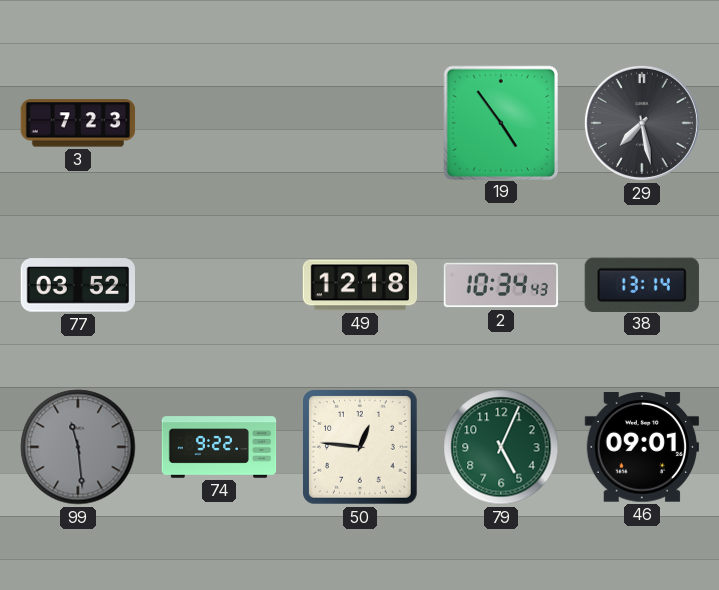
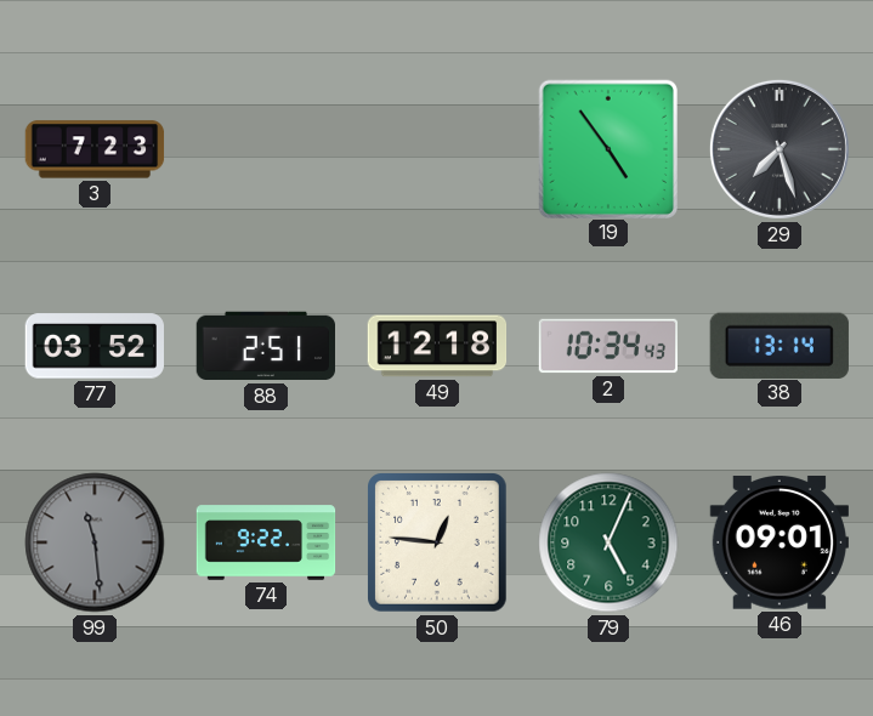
29: 7:28 -> 7:27
88: none -> 2:51
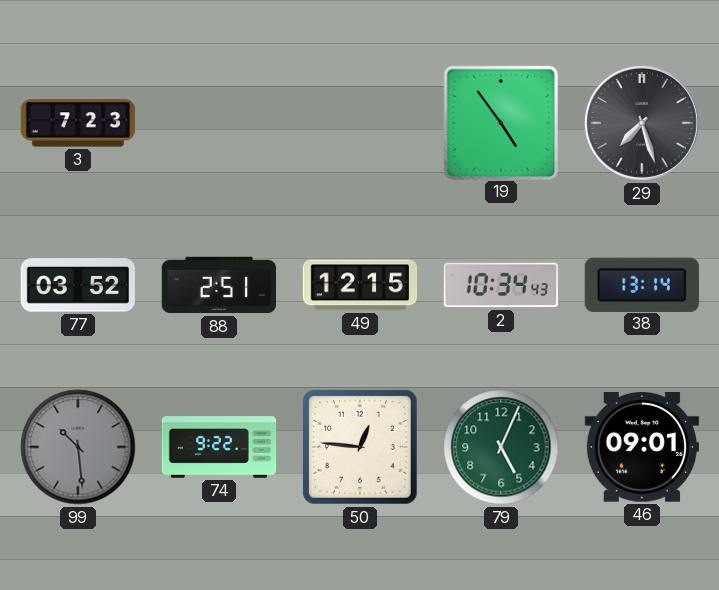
49: 12:18 -> 12:15
99: 11:29 -> 10:29
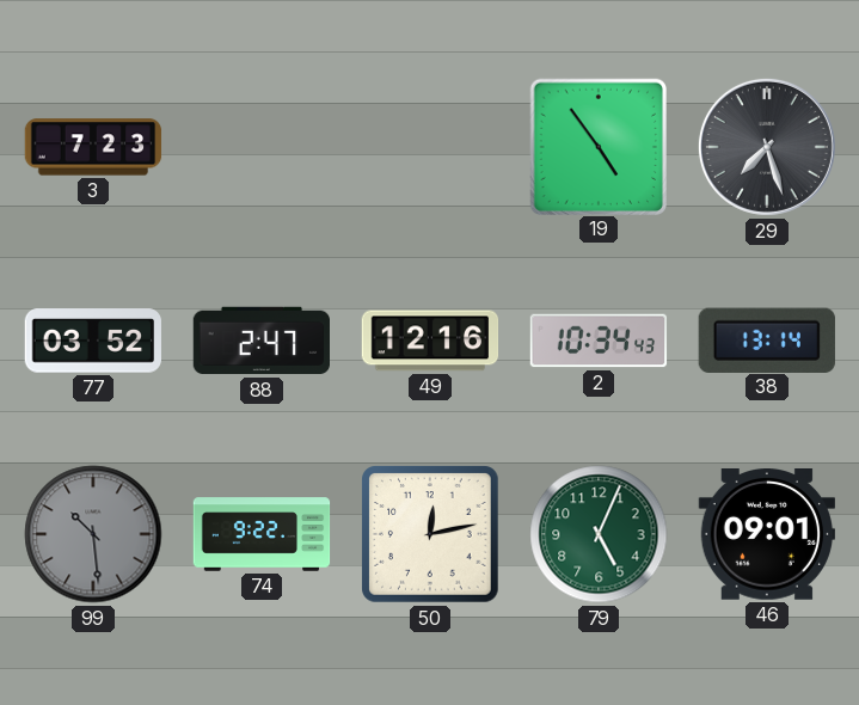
88: 2:51 -> 2:47
49: 12:15 -> 12:16
50: 12:46 -> 12:13
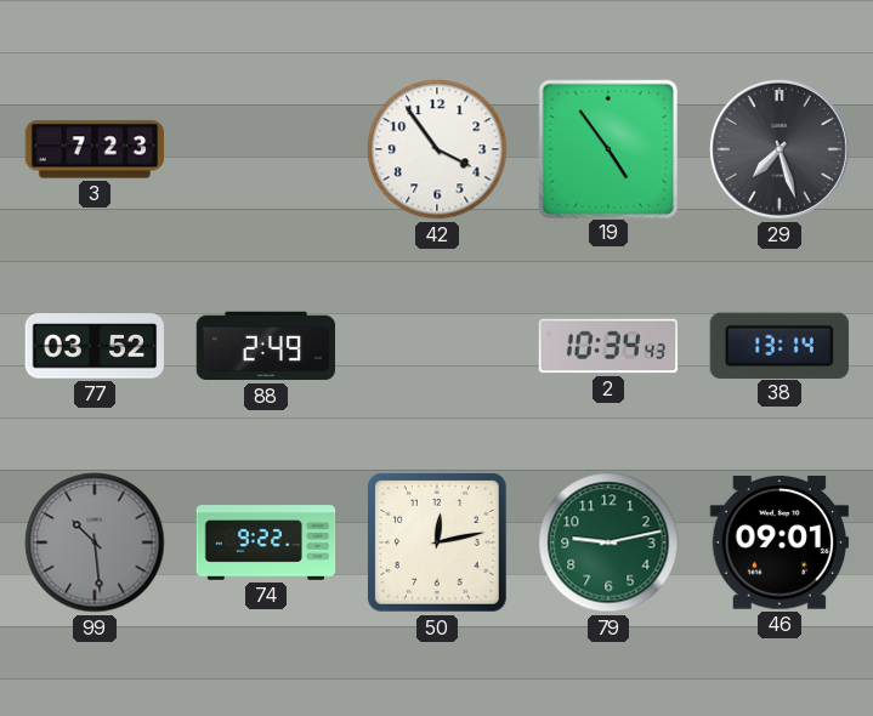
42: none -> 3:54
88: 2:47 -> 2:49
49: 12:16 -> none
79: 5:04 -> 9:13
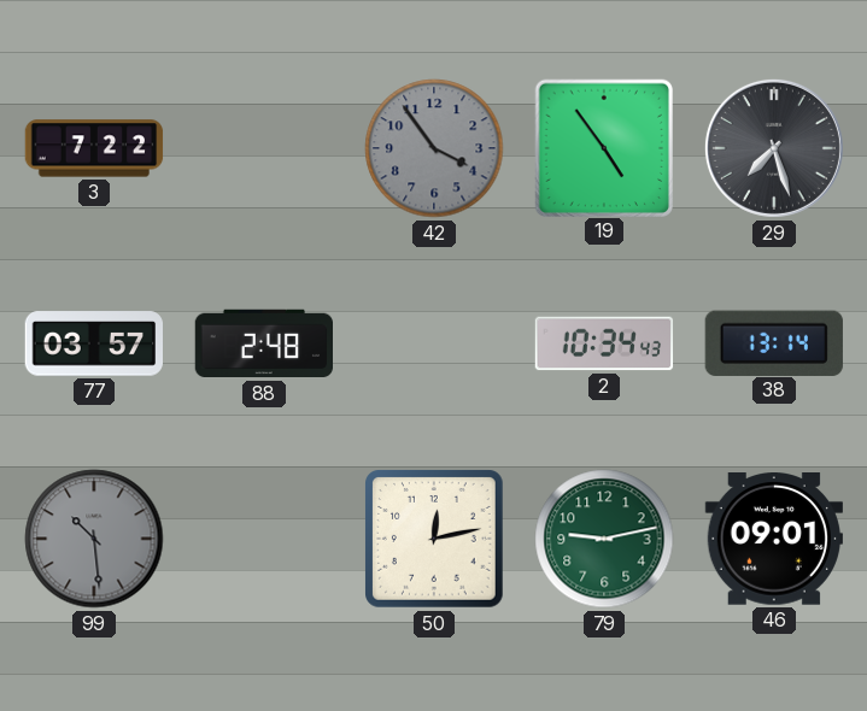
3: 7:23 -> 7:22
42 dial: white -> grey
77: 03:52 -> 03:57
88: 2:49 -> 2:48
74: 9:22 -> none
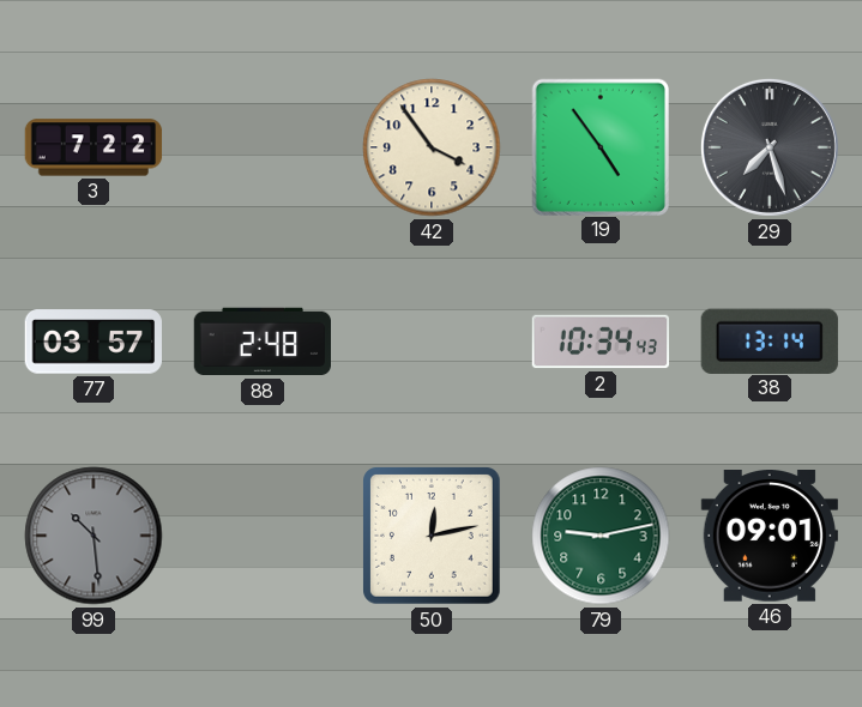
42 dial: grey -> cream
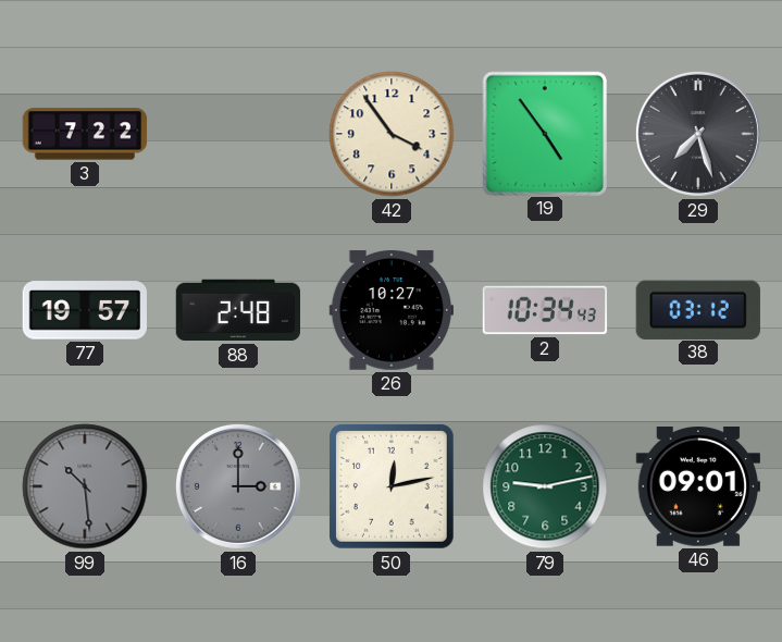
77: 03:57 -> 19:57
26: none -> 10:27
38: 13:14 -> 03:12
16: none -> 3:00
